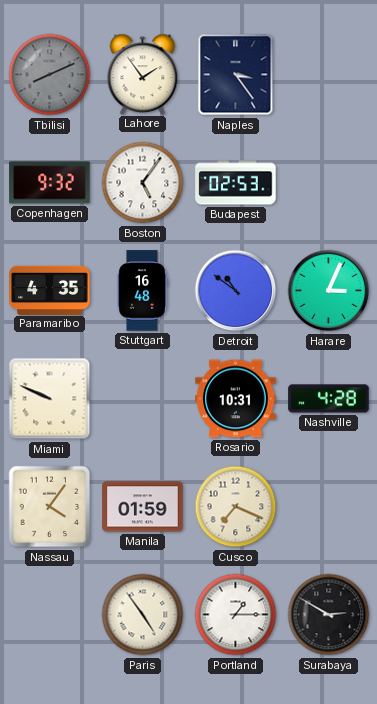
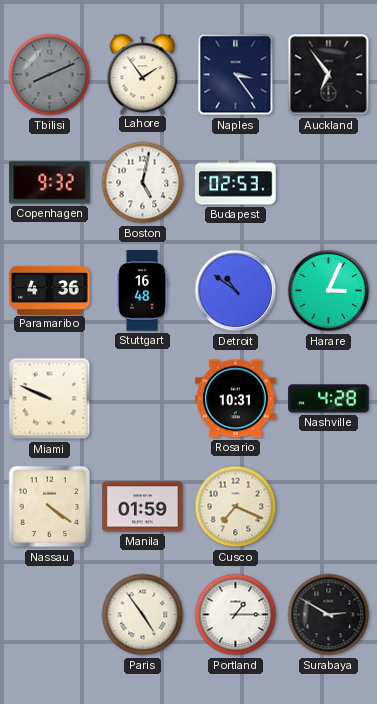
Auckland: none -> 6:54
Boston: 5:06 -> 5:02
Paramaribo: 4:35 -> 4:36
Nassau: 4:06 -> 4:21
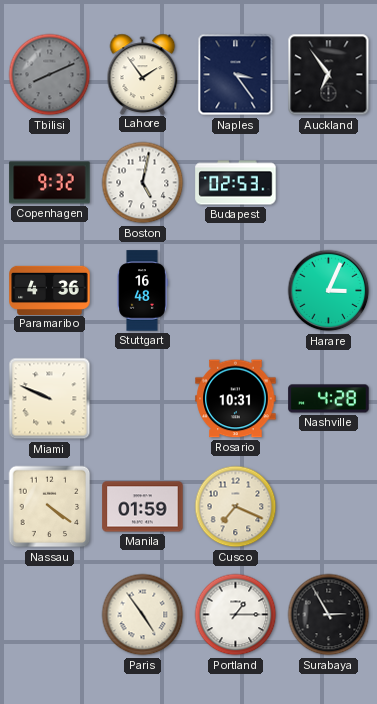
Detroit: 10:51 -> none
Surabaya: 2:50 -> 2:55
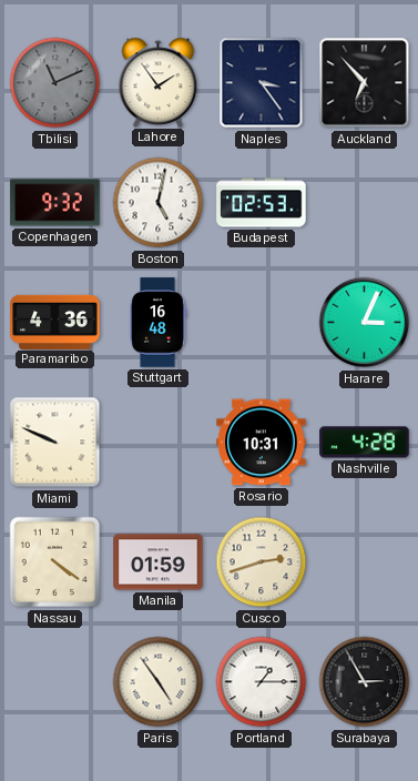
Tbilisi: 8:11 -> 11:11
Auckland: 6:54 -> 6:53
Cusco: 7:19 -> 2:42
